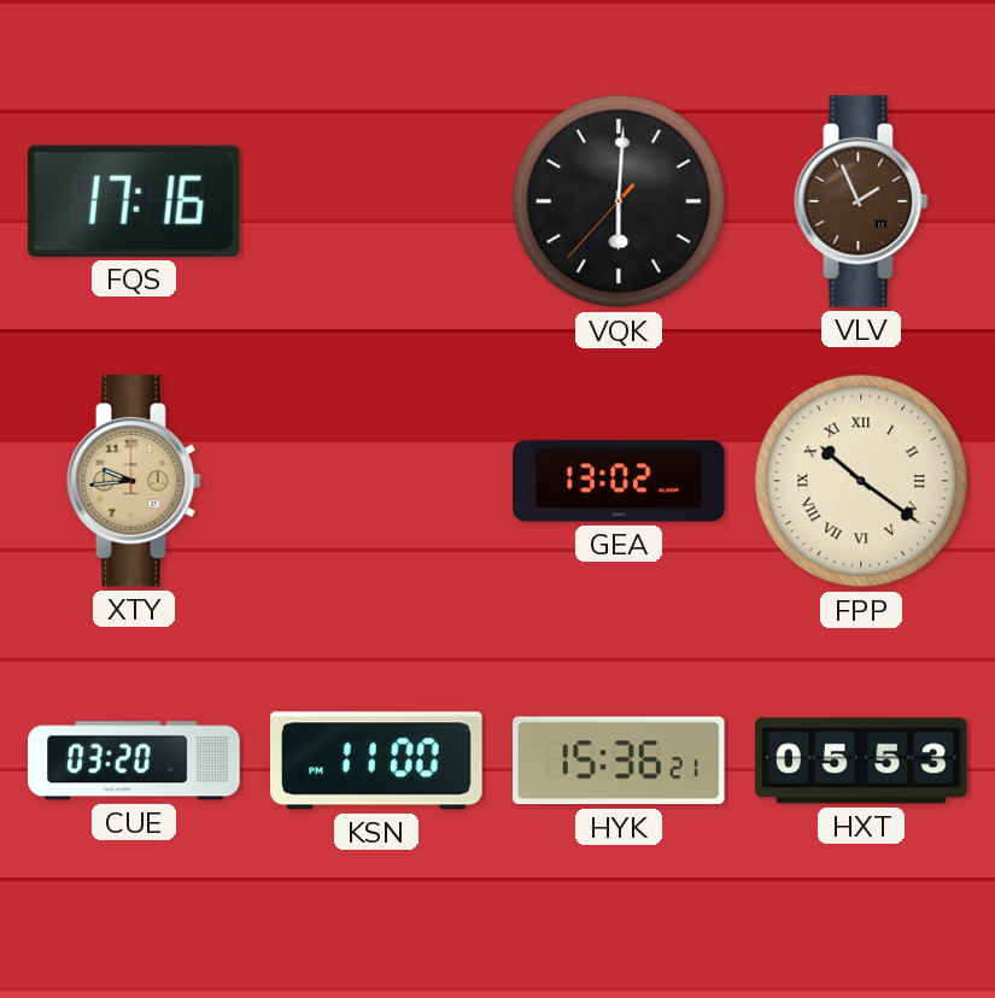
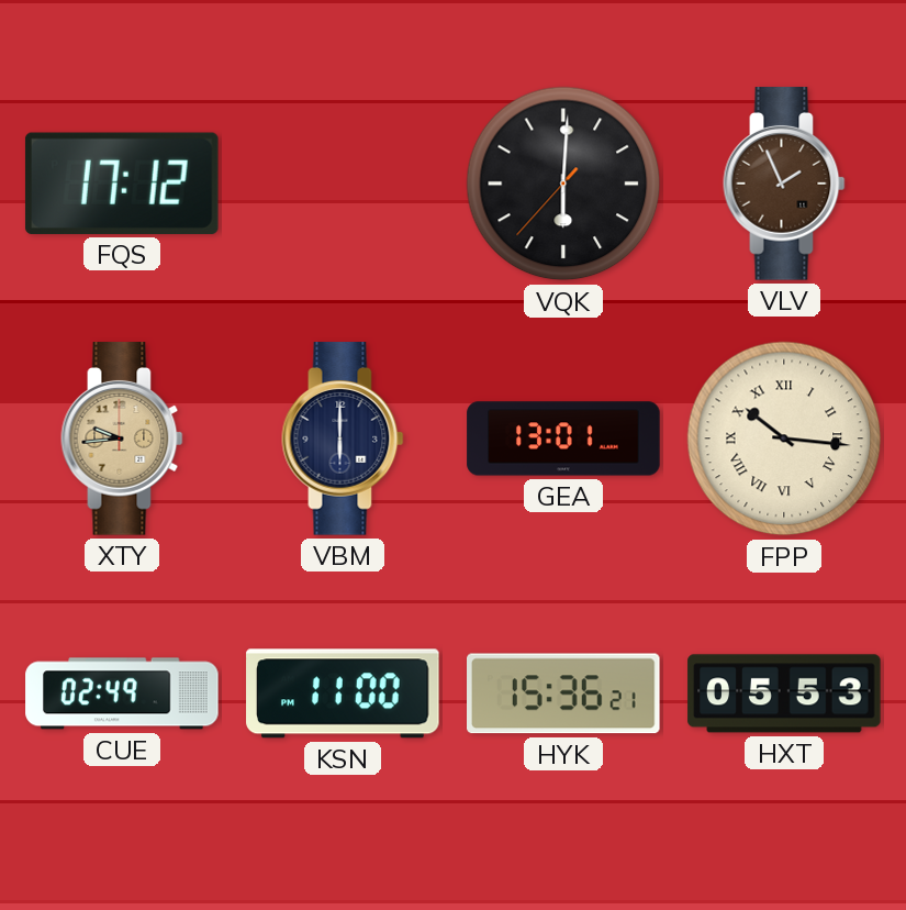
FQS: 17:16 -> 17:12
VBM: none -> 6:00
GEA: 13:02 -> 13:01
FPP: 10:21 -> 10:16
CUE: 03:20 -> 02:49
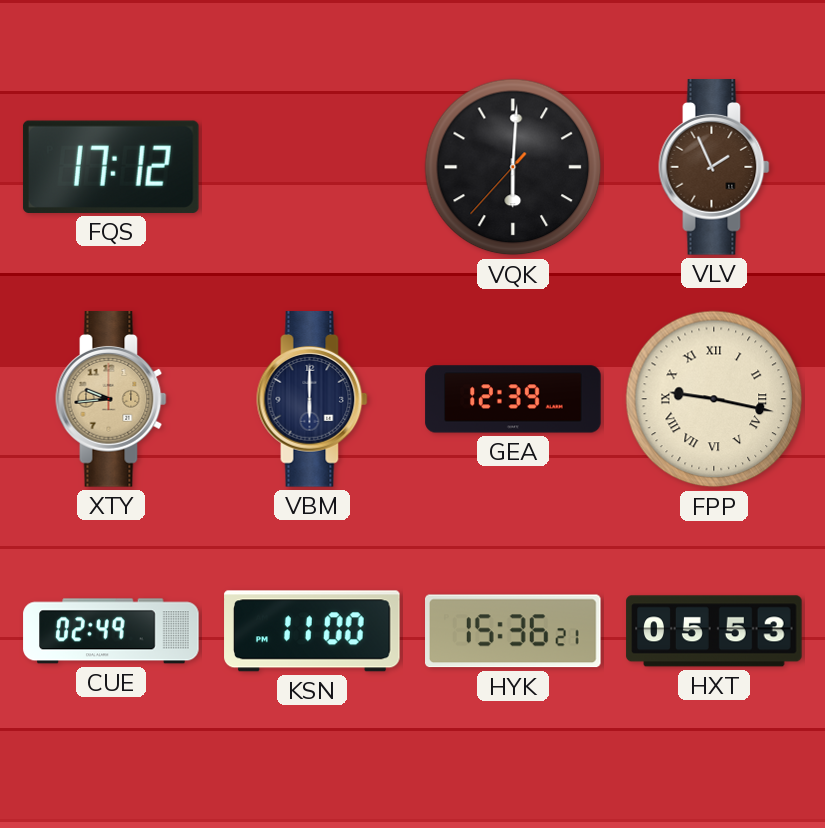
GEA: 13:01 -> 12:39
FPP: 10:16 -> 9:17
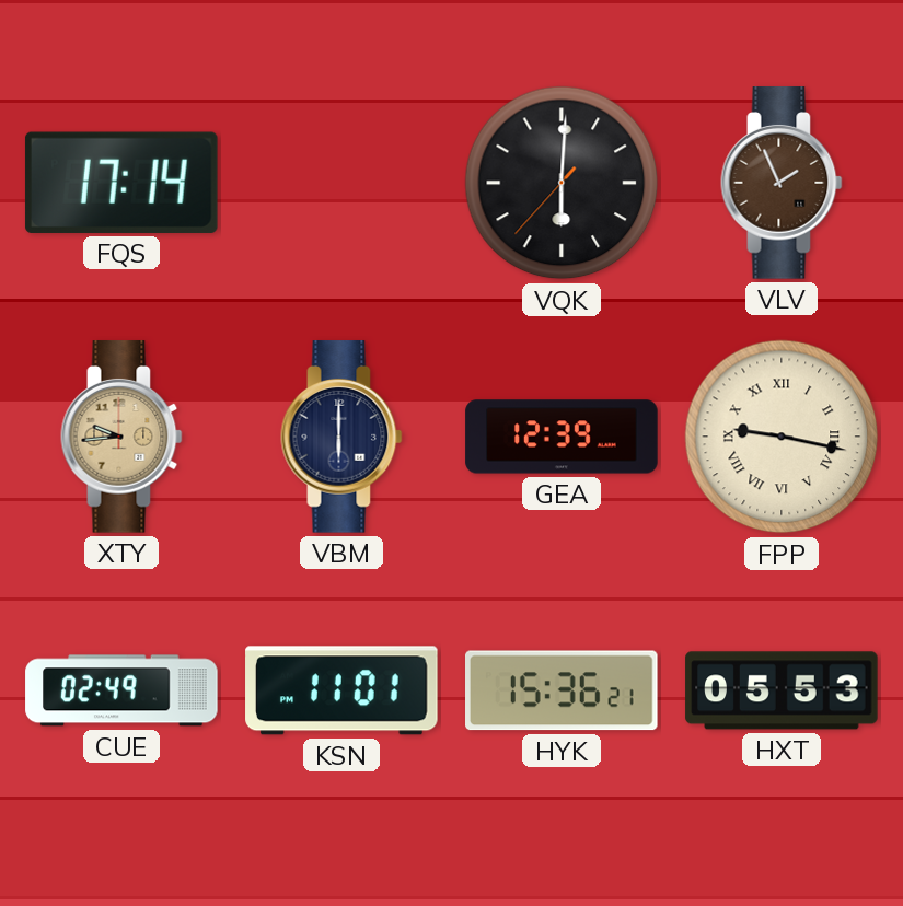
FQS: 17:12 -> 17:14
KSN: 11:00 -> 11:01
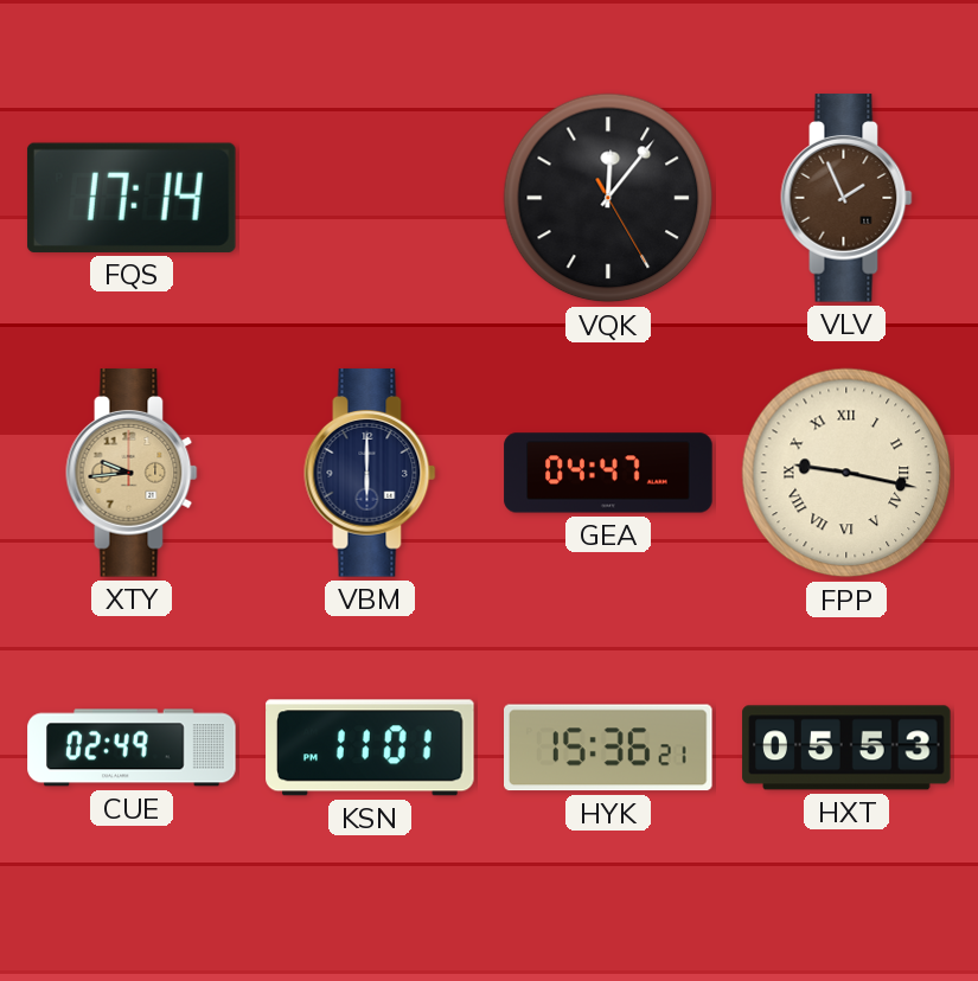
VQK: 6:00 -> 12:06
GEA: 12:39 -> 04:47
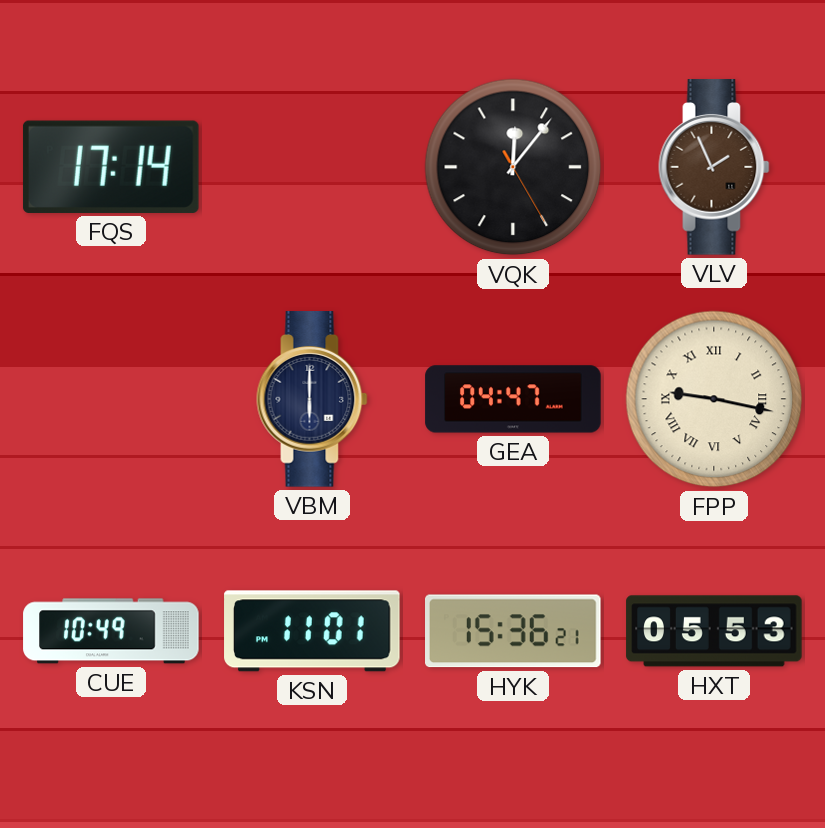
XTY: 9:44 -> none
CUE: 02:49 -> 10:49
